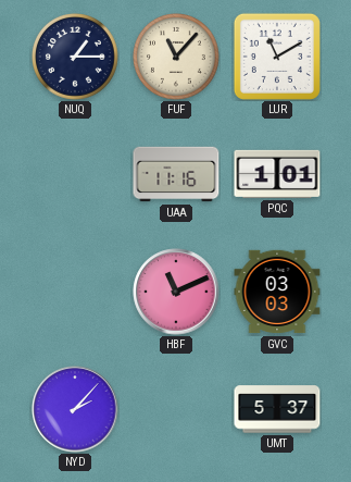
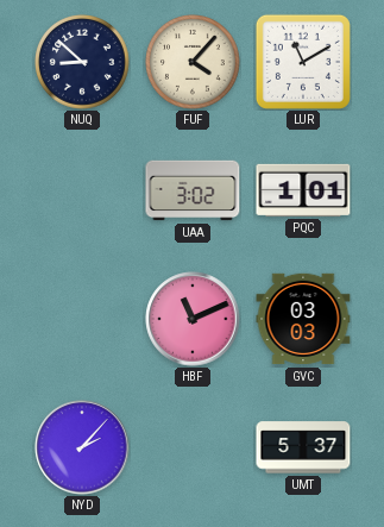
NUQ: 1:15 -> 8:52
FUF: 11:07 -> 4:07
UAA: 11:16 -> 3:02
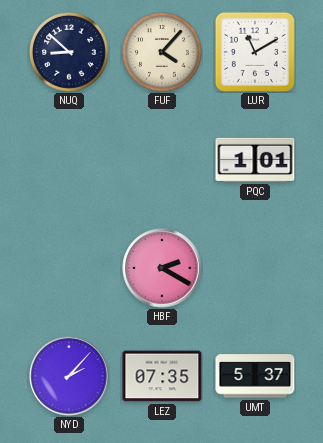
UAA: 3:02 -> none
HBF: 11:11 -> 2:20
GVC: 03:03 -> none
LEZ: none -> 07:35
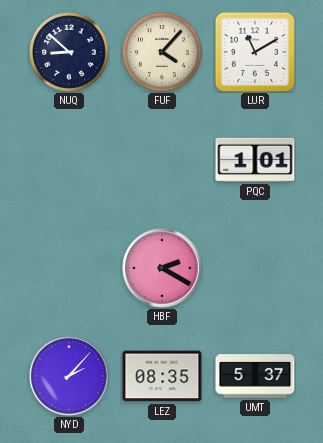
LEZ: 07:35 -> 08:35
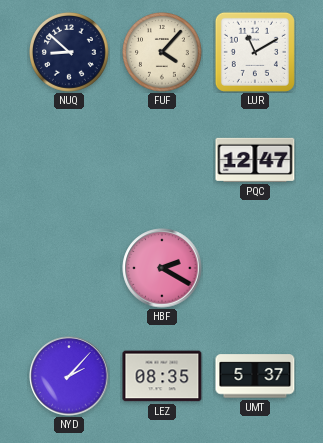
PQC: 1:01 -> 12:47
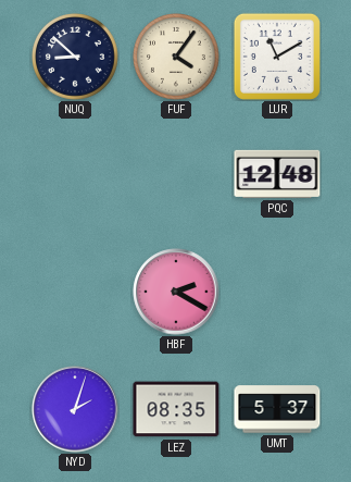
FUF: 4:07 -> 4:06
PQC: 12:47 -> 12:48
NYD: 2:07 -> 2:03
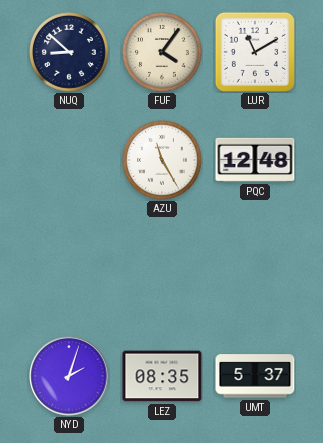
AZU: none -> 11:25
HBF: 2:20 -> none
